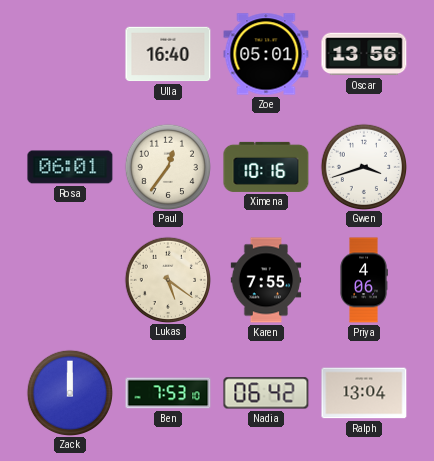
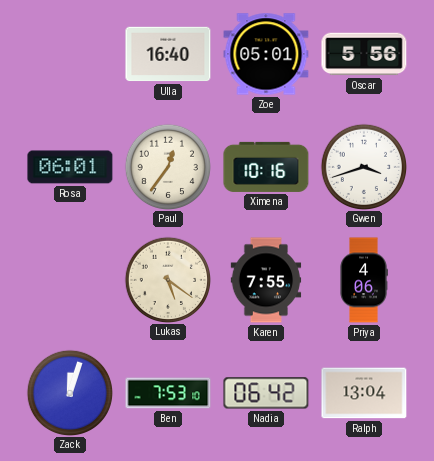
Oscar: 13:56 -> 5:56
Zack: 12:00 -> 12:03
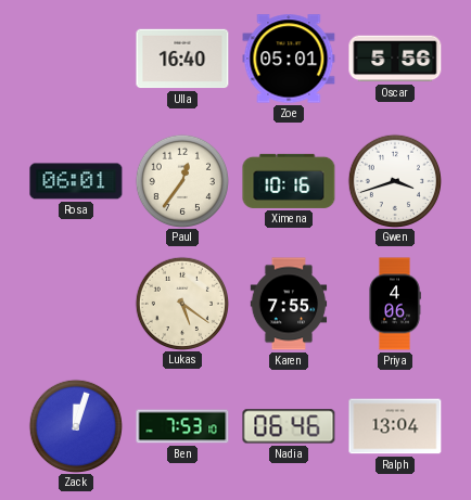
Nadia: 06:42 -> 06:46
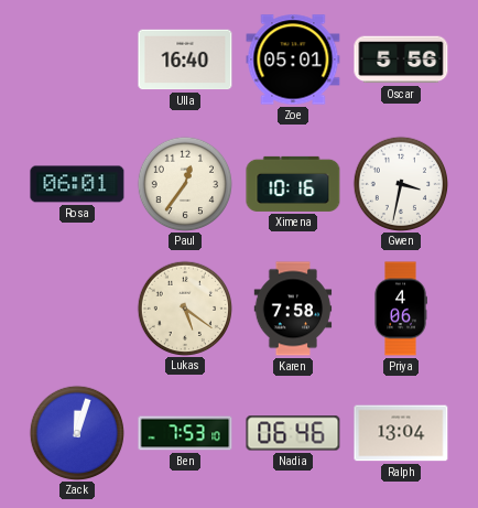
Gwen: 3:42 -> 3:32
Karen: 7:55 -> 7:58
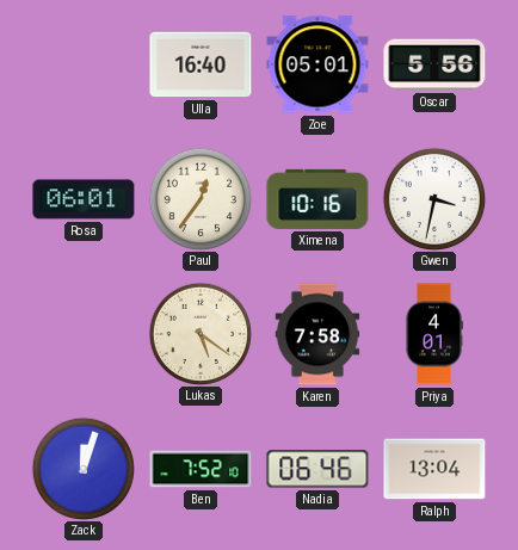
Priya: 4:06 -> 4:01
Ben: 7:53 -> 7:52
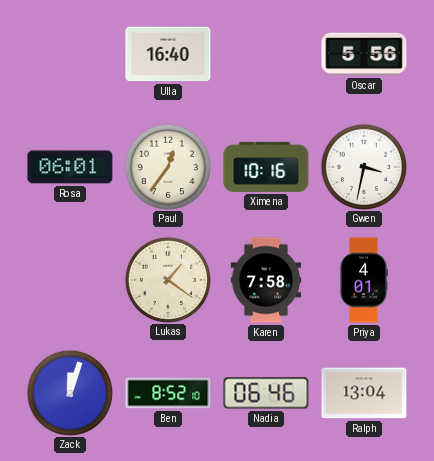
Zoe: 05:01 -> none
Lukas: 5:21 -> 1:21
Ben: 7:52 -> 8:52
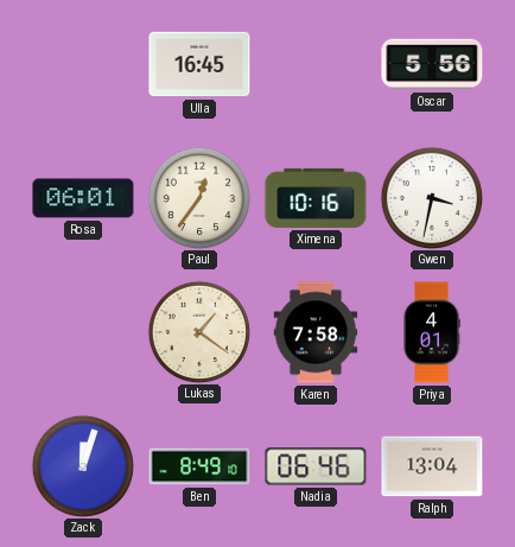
Ulla: 16:40 -> 16:45
Ben: 8:52 -> 8:49
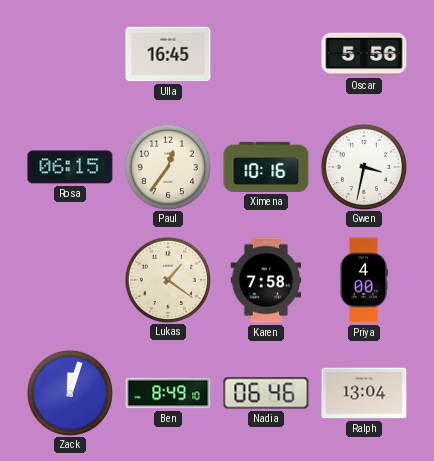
Rosa: 06:01 -> 06:15
Priya: 4:01 -> 4:00
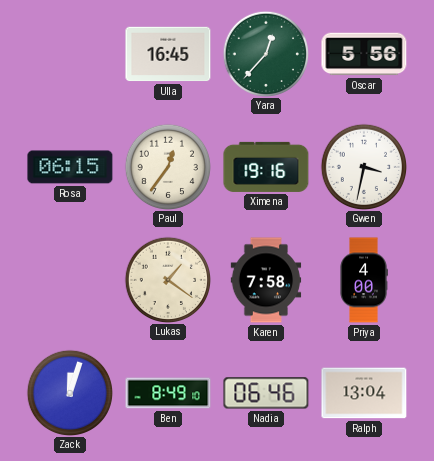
Yara: none -> 12:37
Ximena: 10:16 -> 19:16
